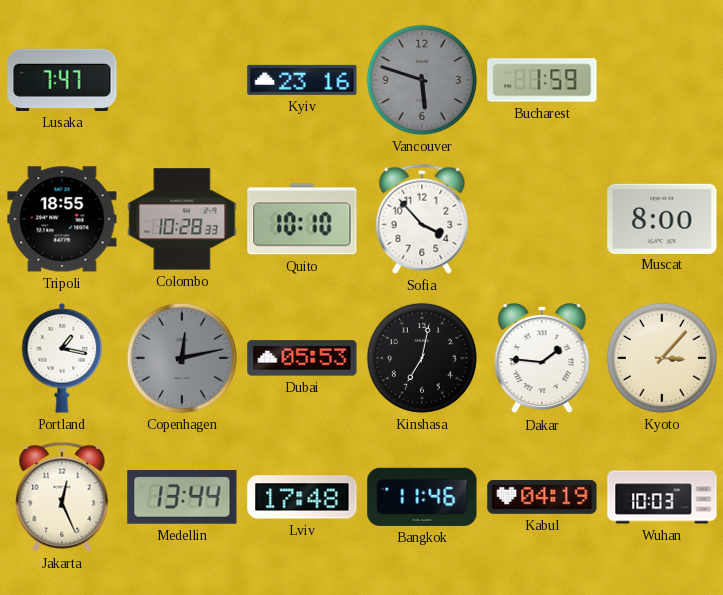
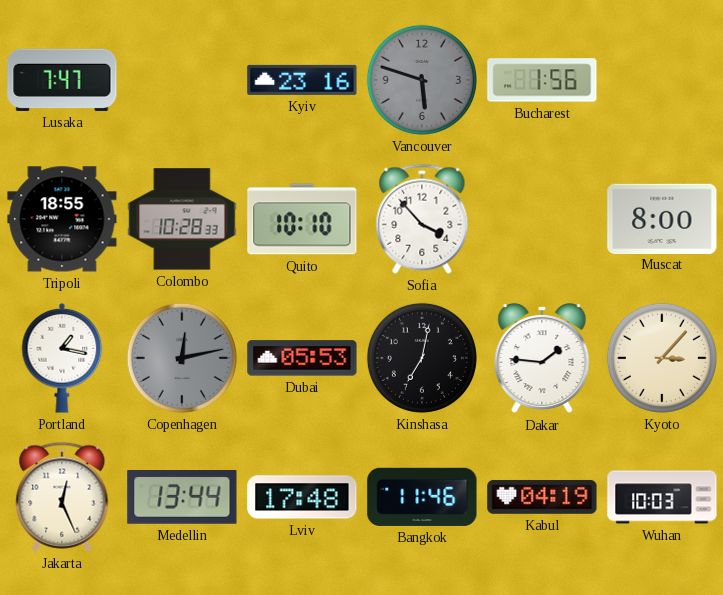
Bucharest: 1:59 -> 1:56
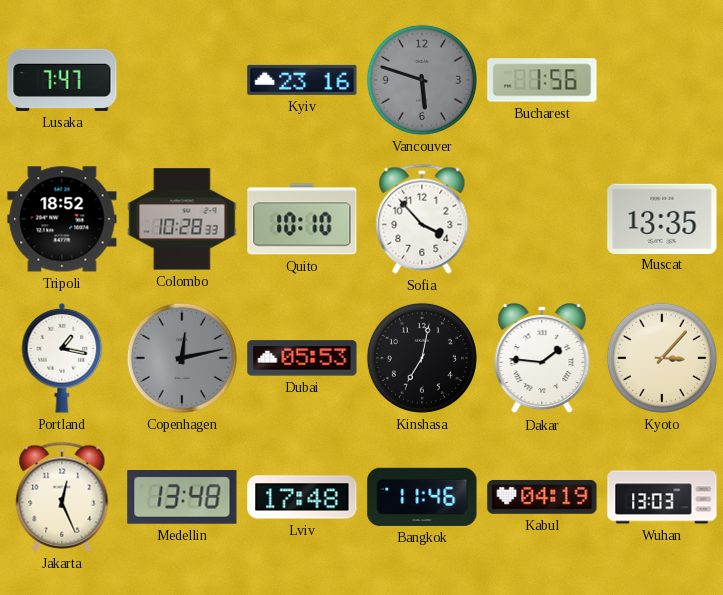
Tripoli: 18:55 -> 18:52
Muscat: 8:00 -> 13:35
Medellin: 13:44 -> 13:48
Wuhan: 10:03 -> 13:03
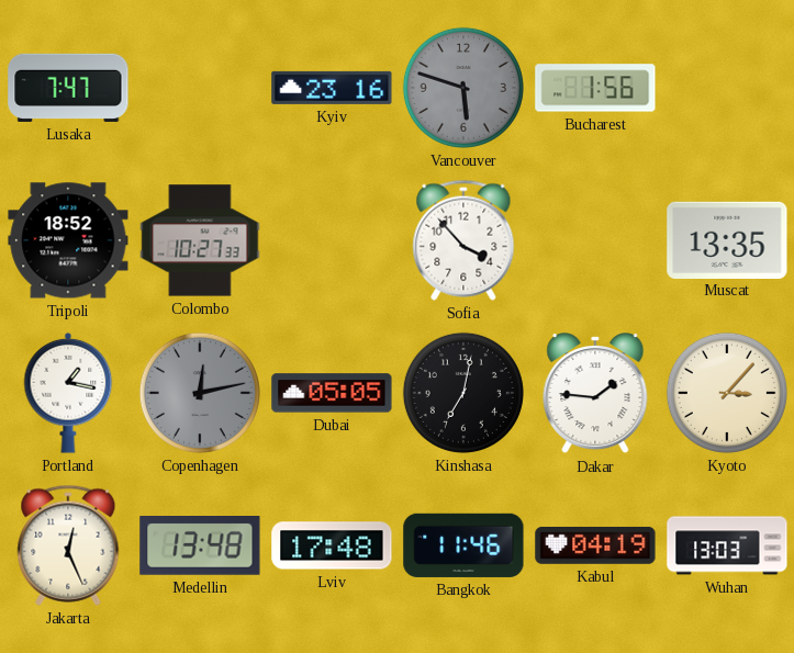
Colombo: 10:28 -> 10:27
Quito: 10:10 -> none
Dubai: 05:53 -> 05:05
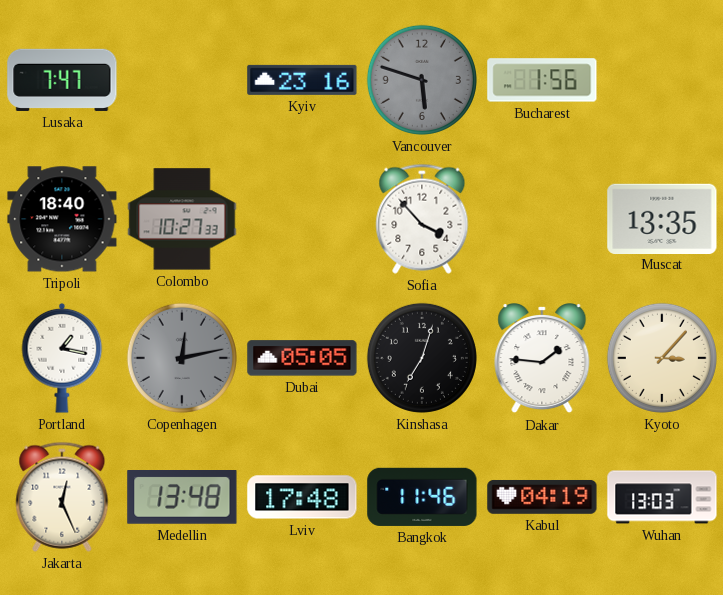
Tripoli: 18:52 -> 18:40
Kinshasa: 7:02 -> 7:03
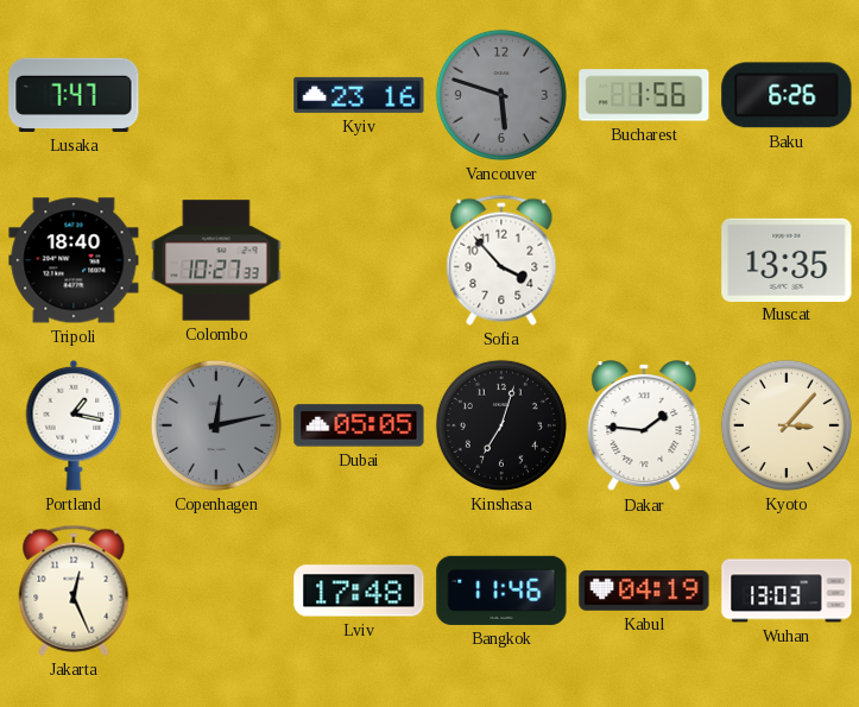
Baku: none -> 6:26
Medellin: 13:48 -> none
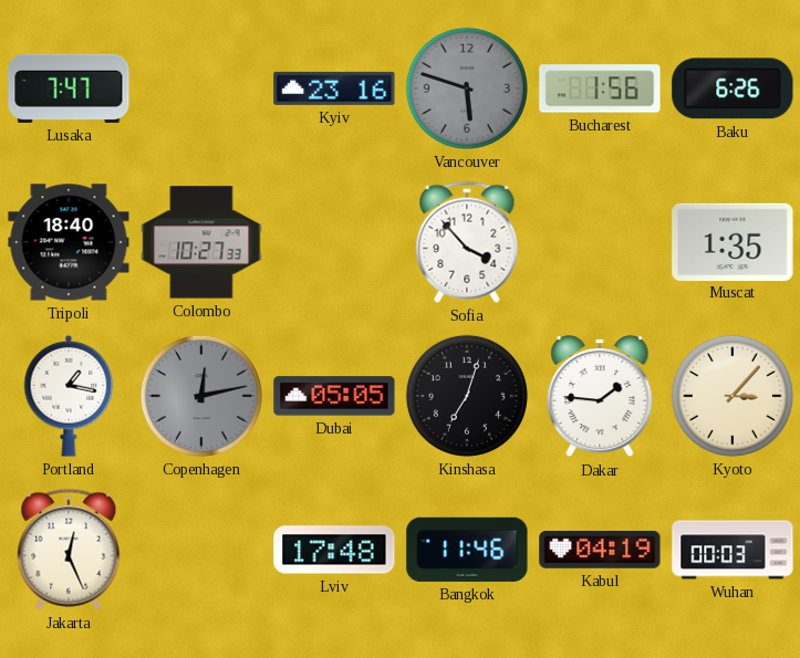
Muscat: 13:35 -> 1:35
Wuhan: 13:03 -> 00:03
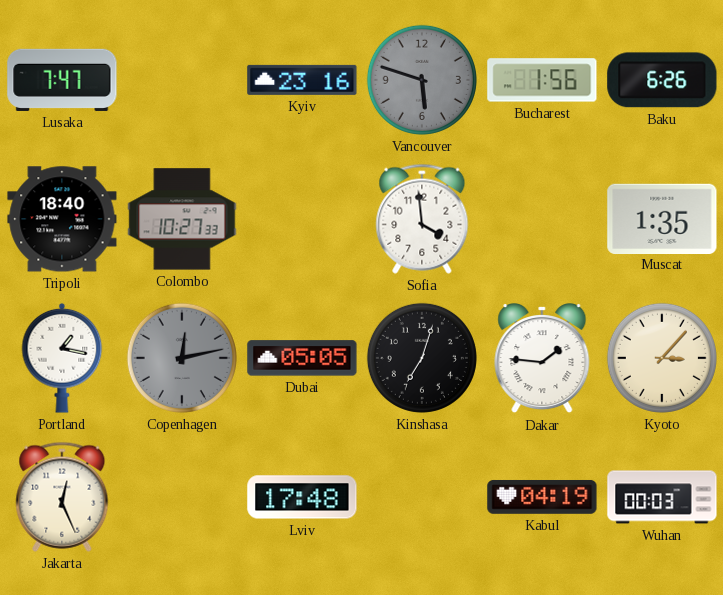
Sofia: 3:53 -> 3:59
Bangkok: 11:46 -> none
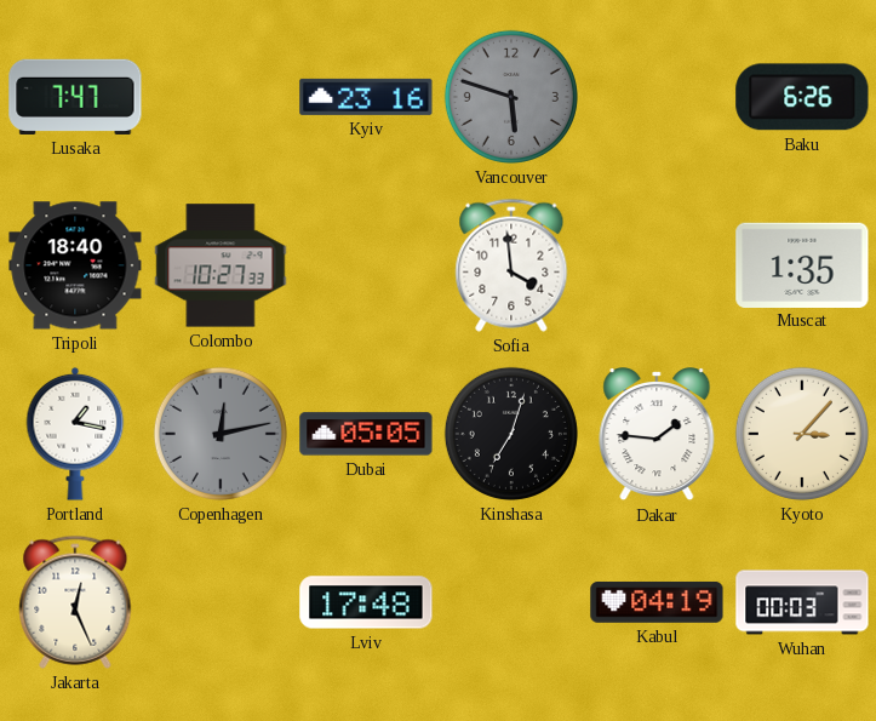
Bucharest: 1:56 -> none
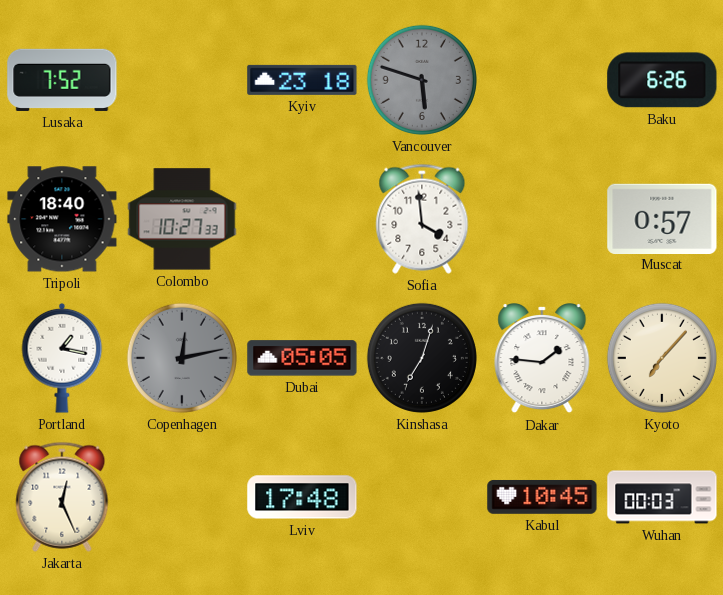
Lusaka: 7:47 -> 7:52
Kyiv: 23:16 -> 23:18
Muscat: 1:35 -> 0:57
Kyoto: 3:07 -> 7:07
Kabul: 04:19 -> 10:45
